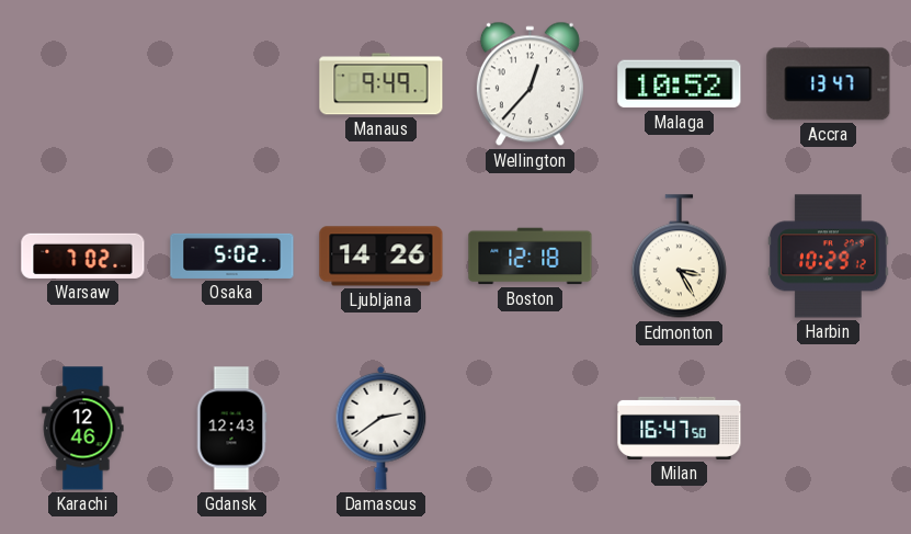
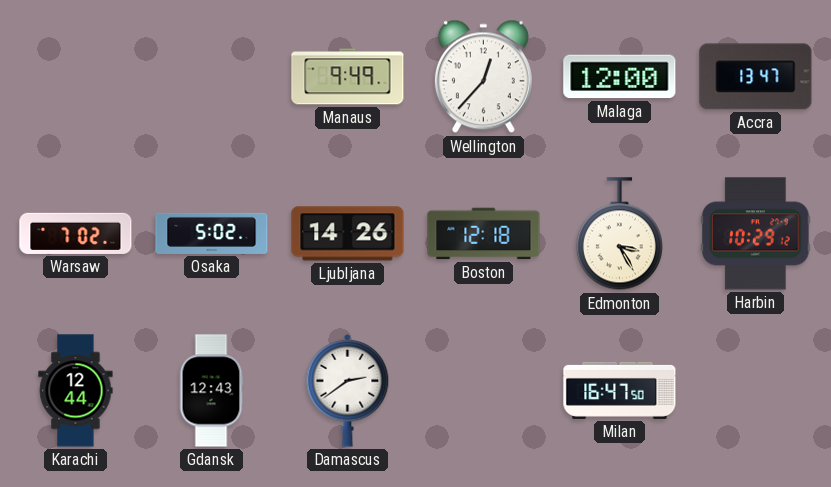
Malaga: 10:52 -> 12:00
Karachi: 12:46 -> 12:44
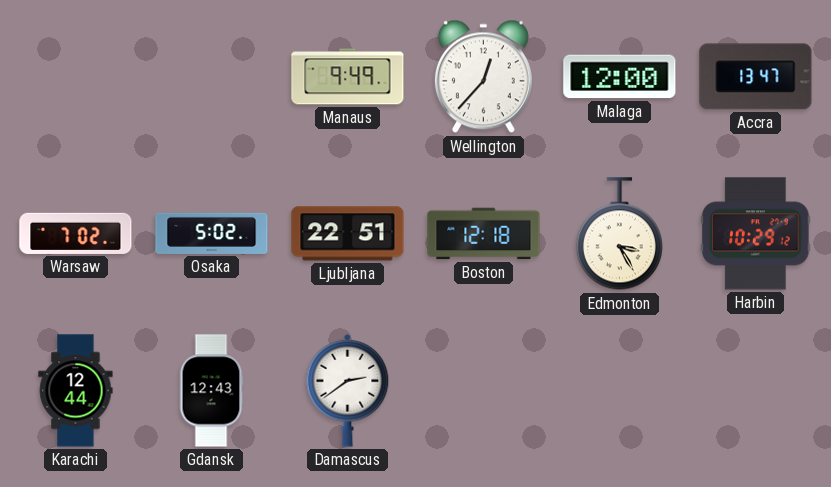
Ljubljana: 14:26 -> 22:51
Milan: 16:47 -> none
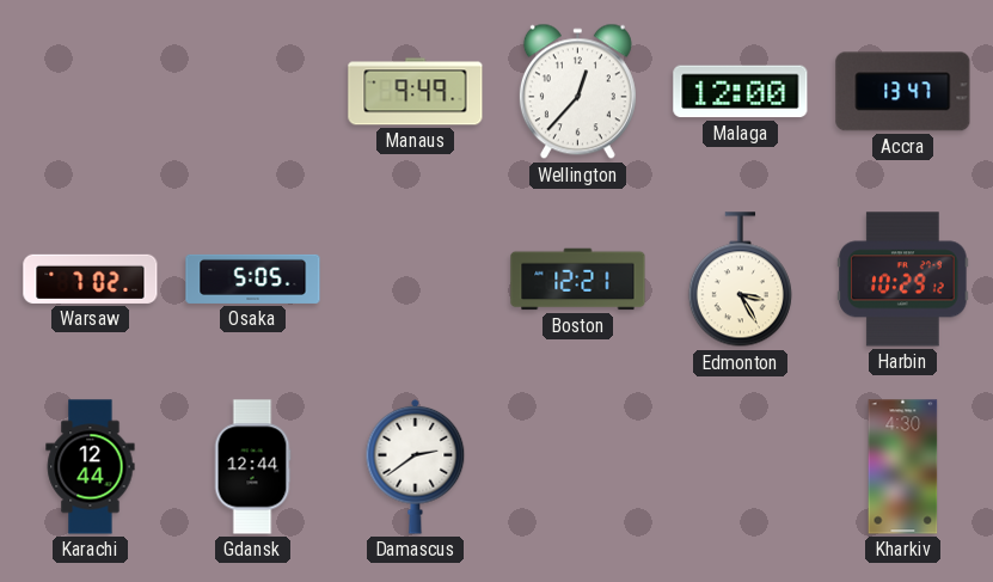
Osaka: 5:02 -> 5:05
Ljubljana: 22:51 -> none
Boston: 12:18 -> 12:21
Gdansk: 12:43 -> 12:44
Kharkiv: none -> 4:30
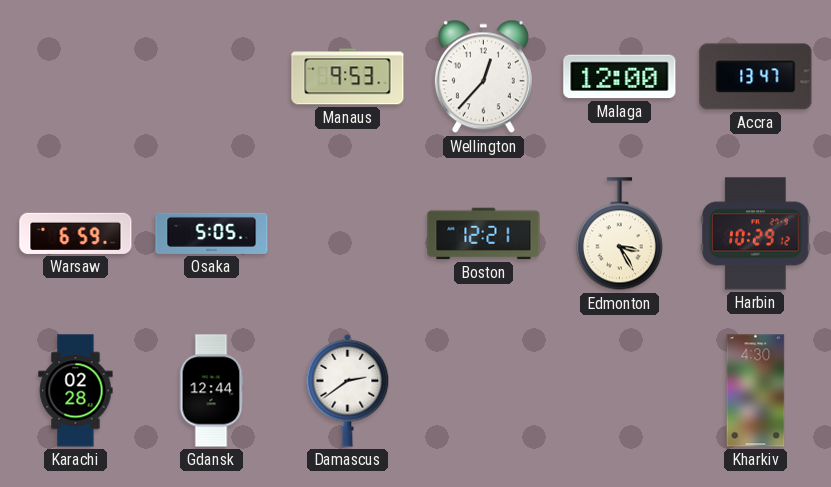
Manaus: 9:49 -> 9:53
Warsaw: 7:02 -> 6:59
Karachi: 12:44 -> 02:28
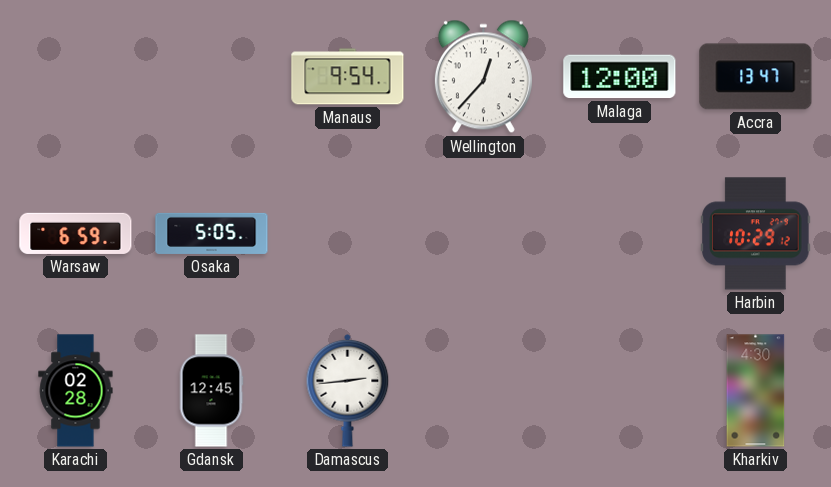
Manaus: 9:53 -> 9:54
Boston: 12:21 -> none
Edmonton: 3:25 -> none
Gdansk: 12:44 -> 12:45
Damascus: 2:39 -> 2:44
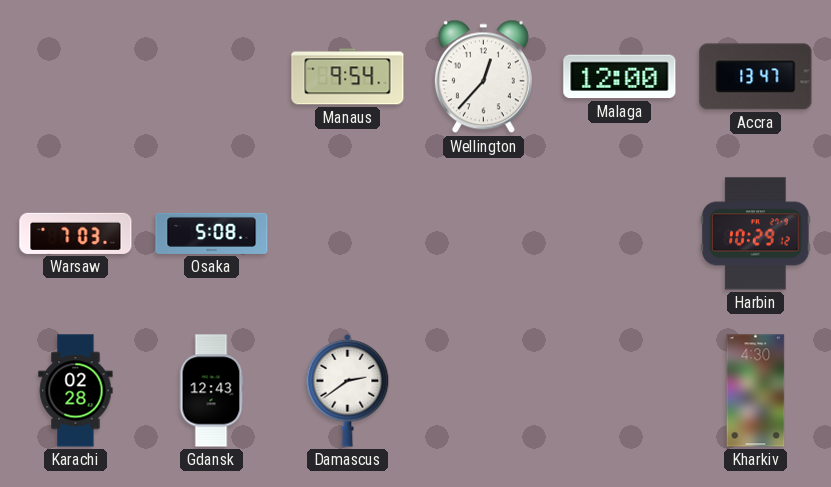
Warsaw: 6:59 -> 7:03
Osaka: 5:05 -> 5:08
Gdansk: 12:45 -> 12:43
Damascus: 2:44 -> 2:39
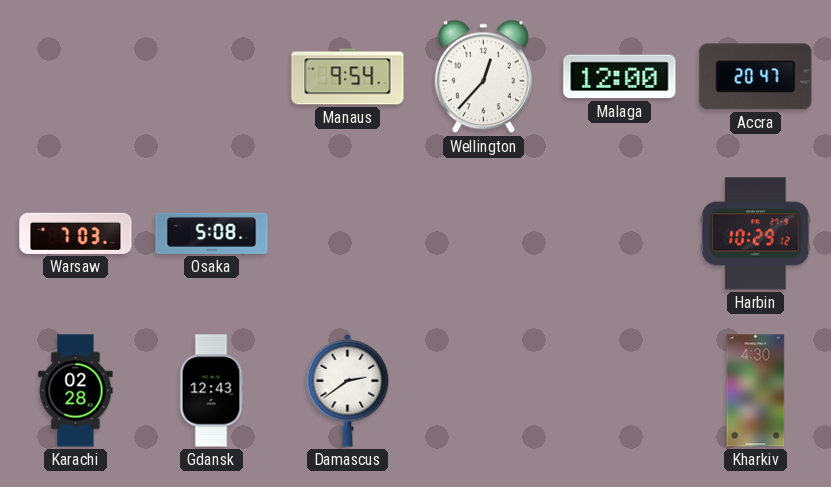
Accra: 13:47 -> 20:47
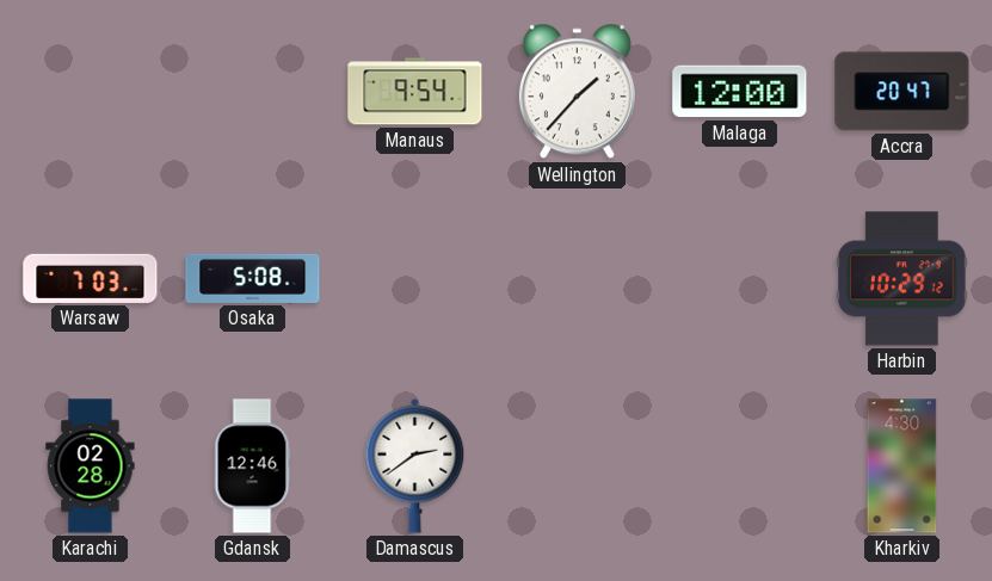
Wellington: 12:37 -> 1:37
Gdansk: 12:43 -> 12:46
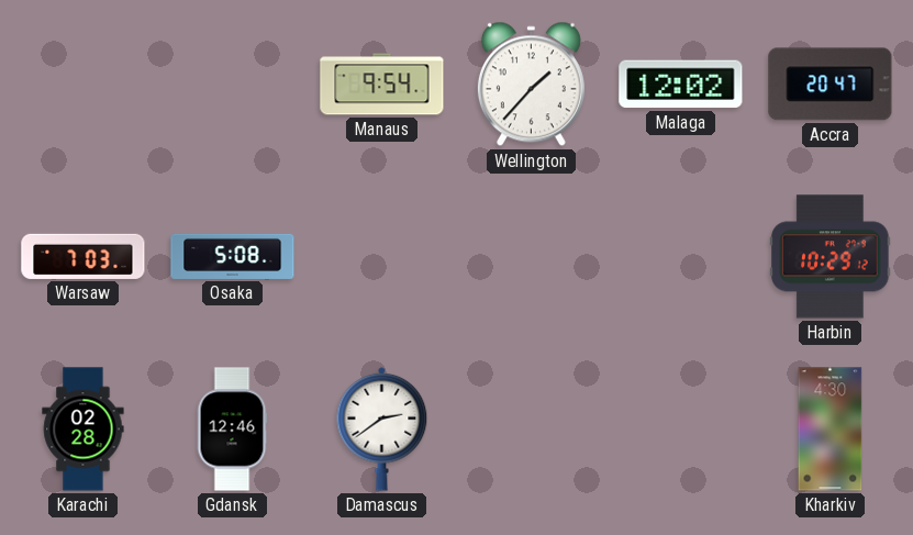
Malaga: 12:00 -> 12:02
